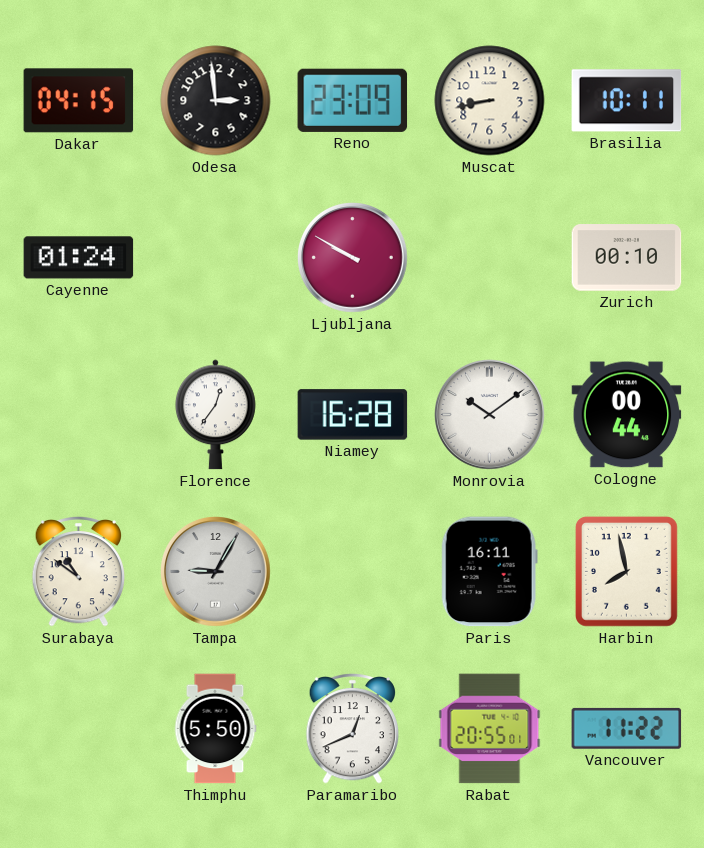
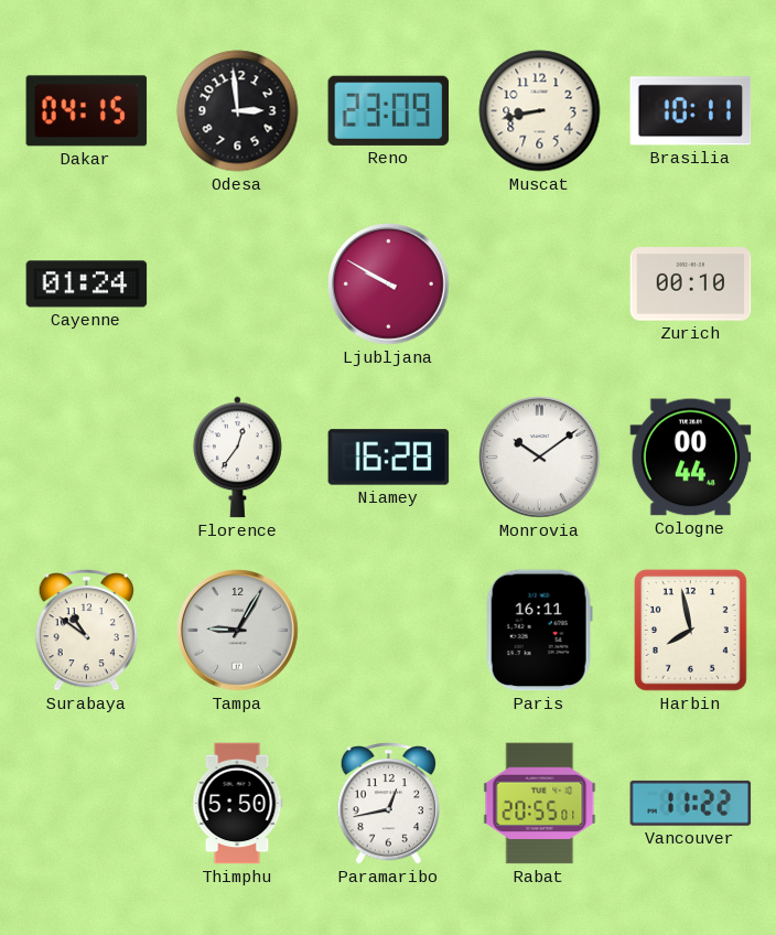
Paramaribo: 12:41 -> 12:43
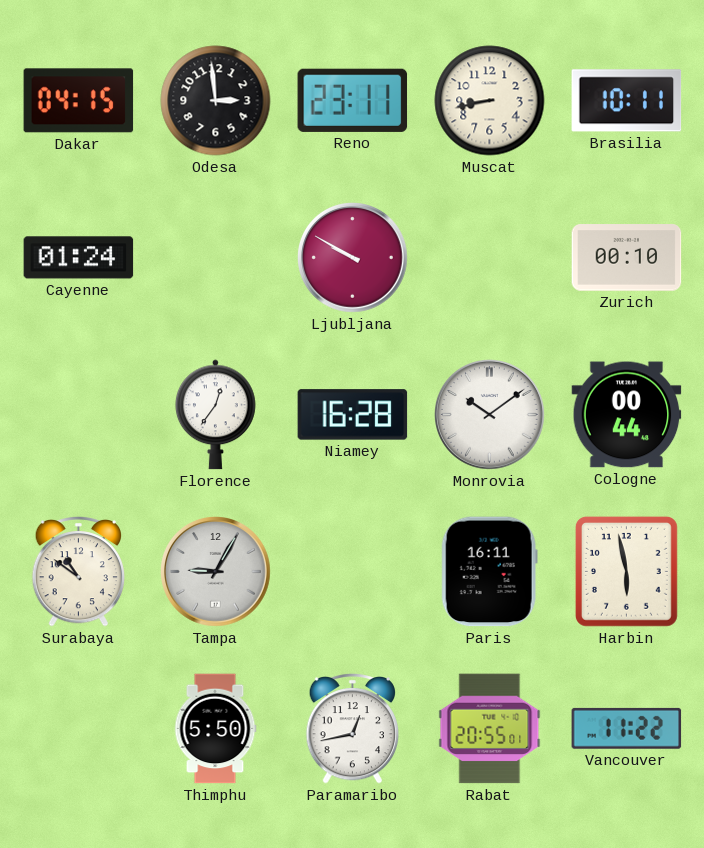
Reno: 23:09 -> 23:11
Harbin: 7:58 -> 5:58
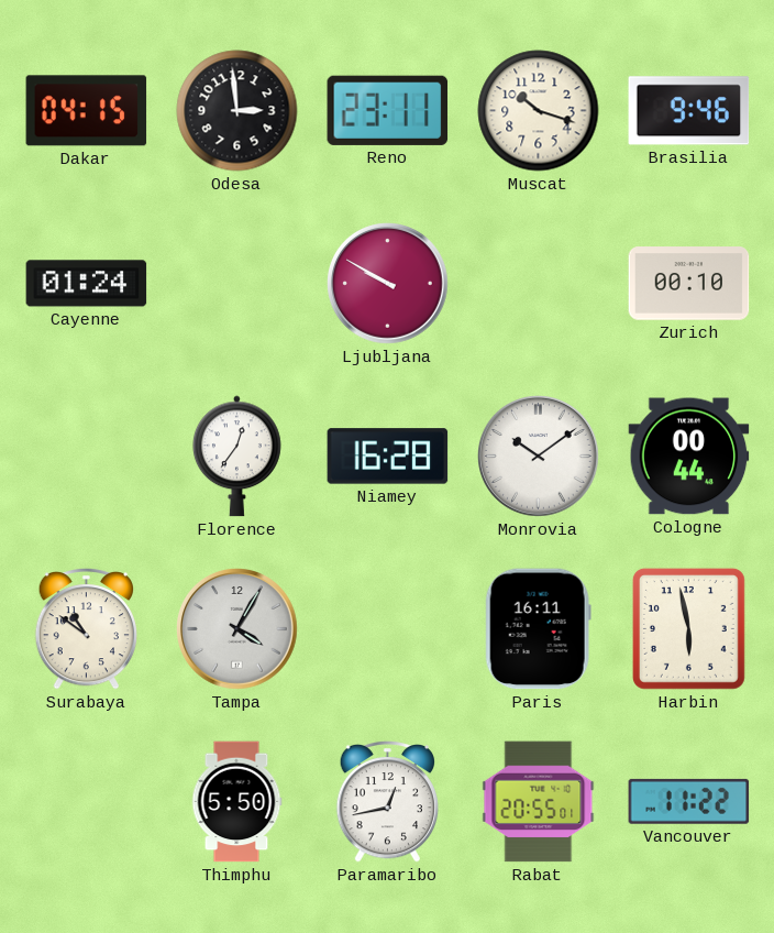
Muscat: 8:43 -> 10:18
Brasilia: 10:11 -> 9:46
Tampa: 9:05 -> 4:05
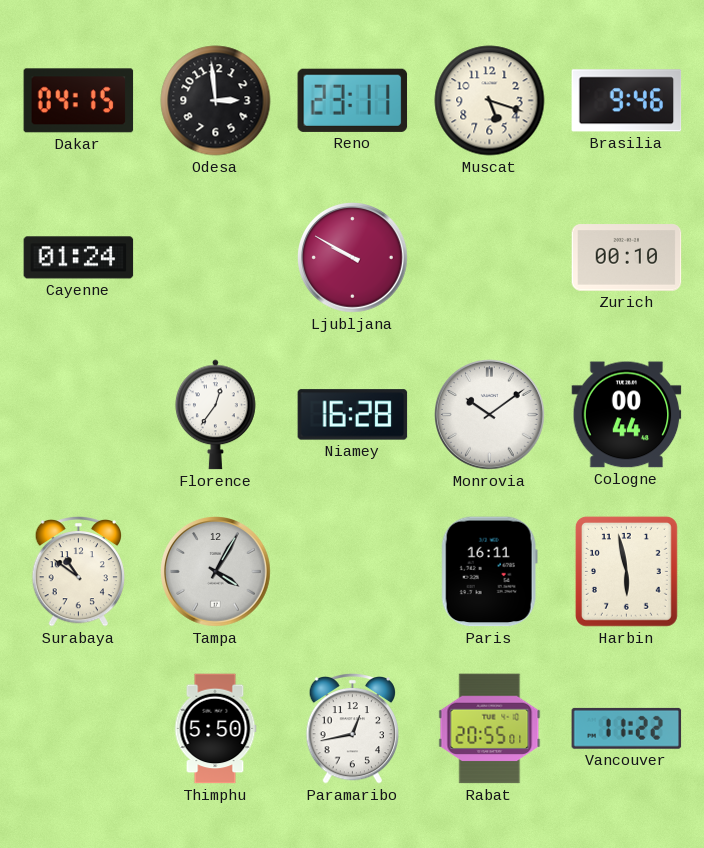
Muscat: 10:18 -> 5:18
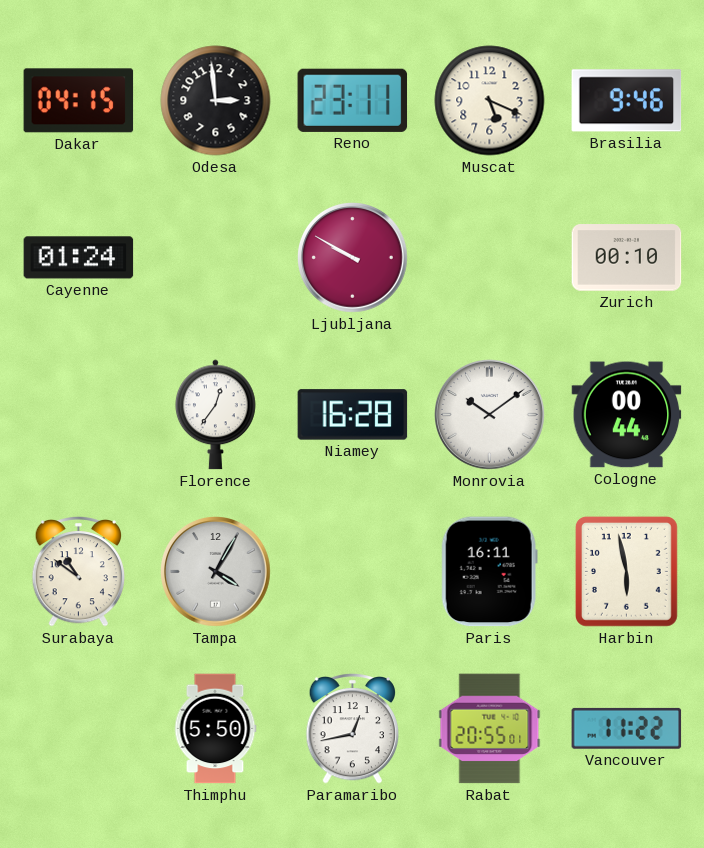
Muscat: 5:18 -> 5:19
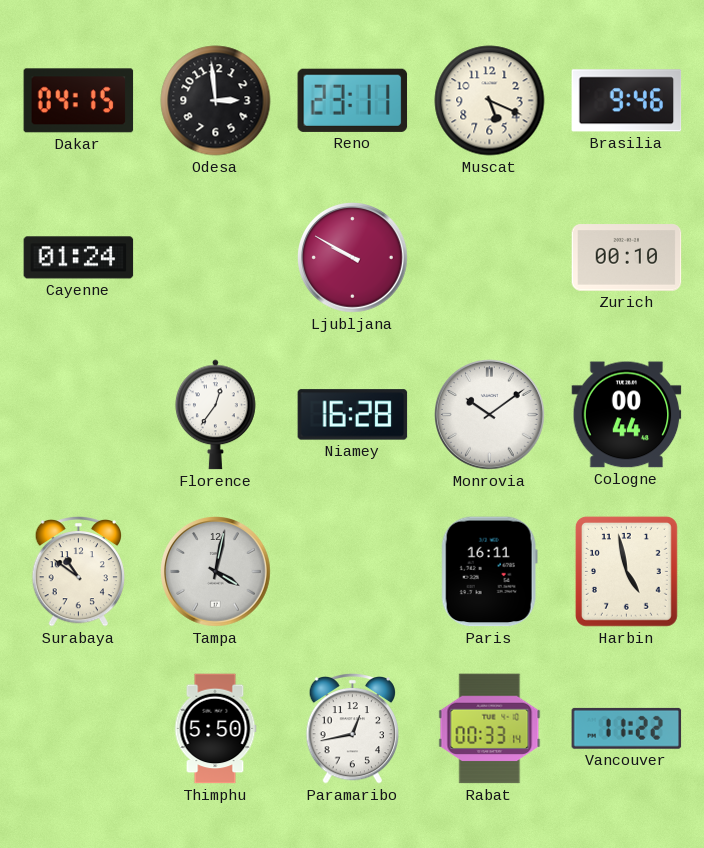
Tampa: 4:05 -> 4:02
Harbin: 5:58 -> 4:58
Rabat: 20:55 -> 00:33
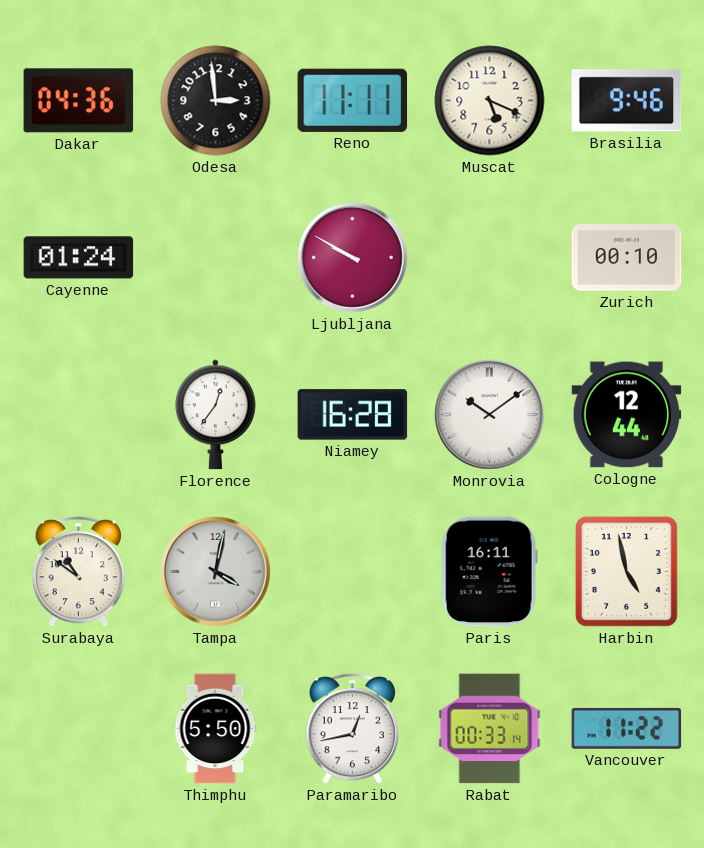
Dakar: 04:15 -> 04:36
Reno: 23:11 -> 11:11
Cologne: 00:44 -> 12:44
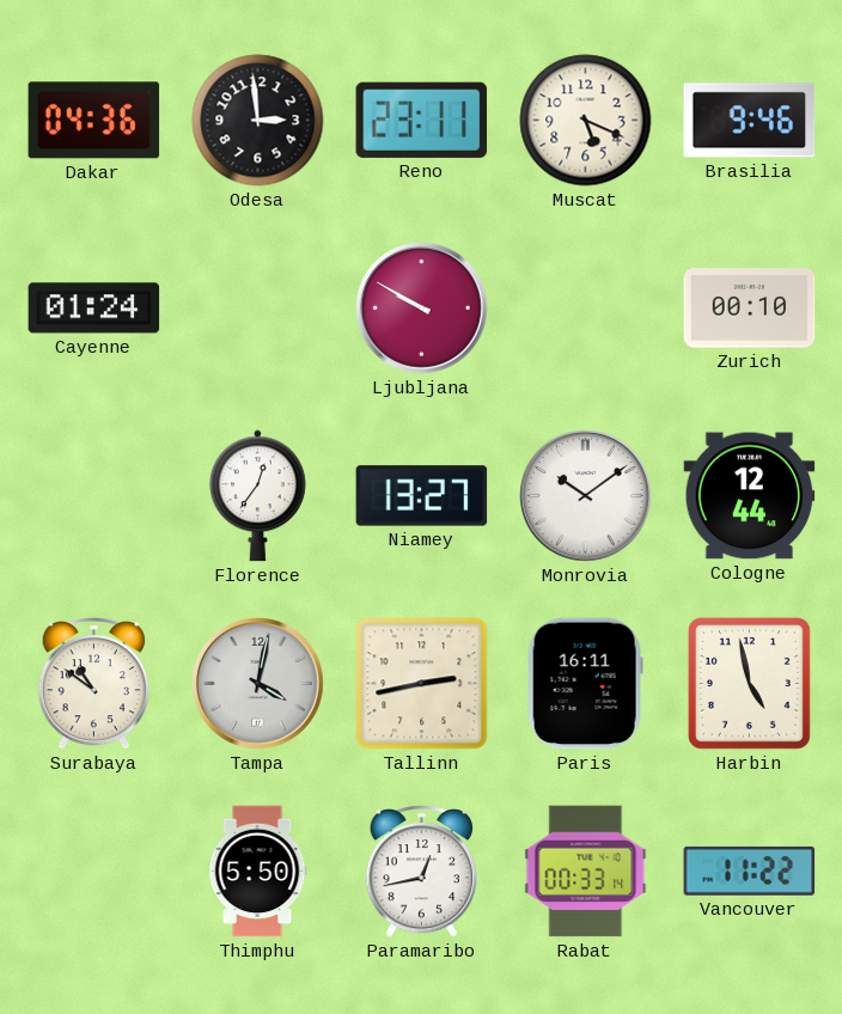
Reno: 11:11 -> 23:11
Niamey: 16:28 -> 13:27
Tallinn: none -> 2:43
